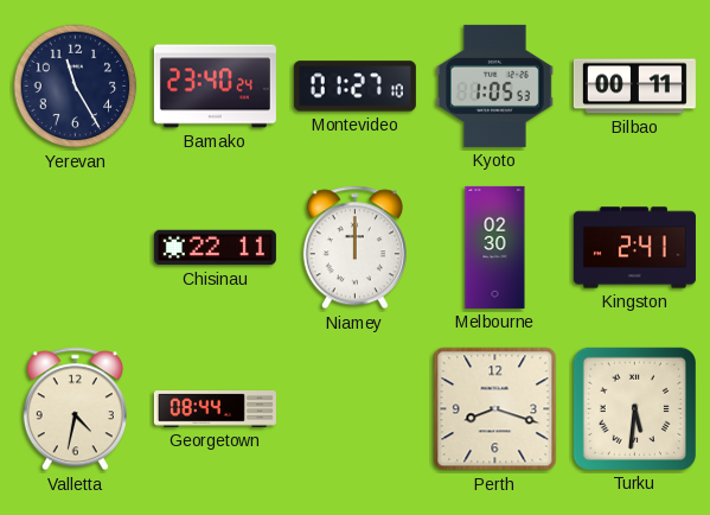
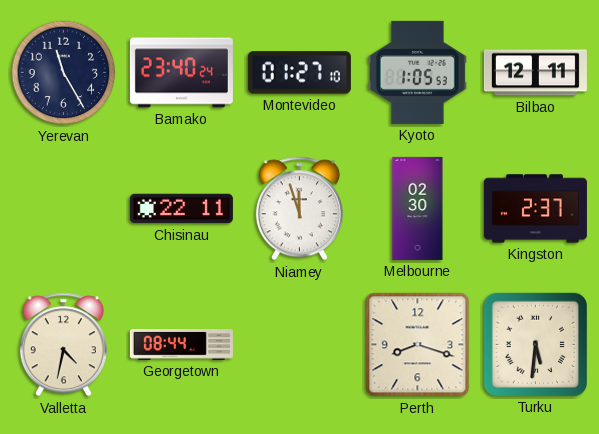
Bilbao: 00:11 -> 12:11
Niamey: 12:00 -> 11:57
Kingston: 2:41 -> 2:37
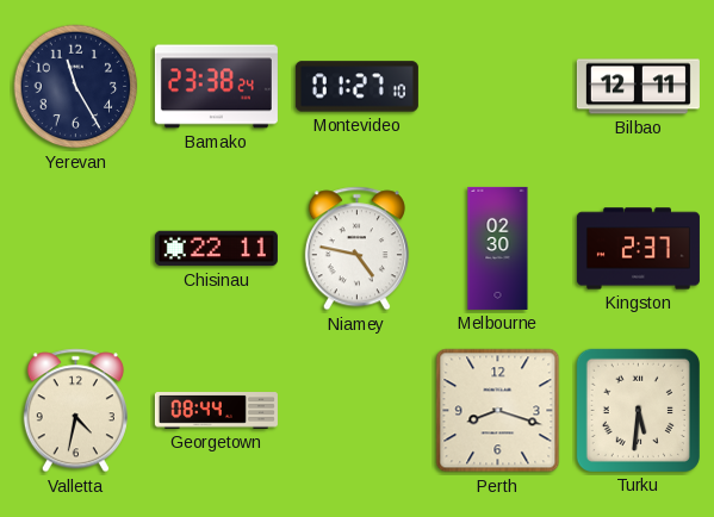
Bamako: 23:40 -> 23:38
Kyoto: 1:05 -> none
Niamey: 11:57 -> 4:47
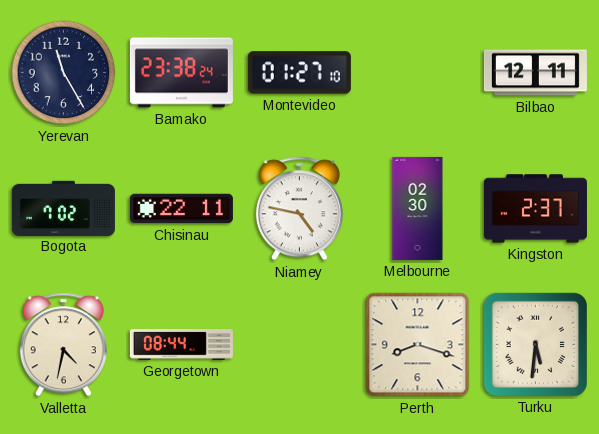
Bogota: none -> 7:02
